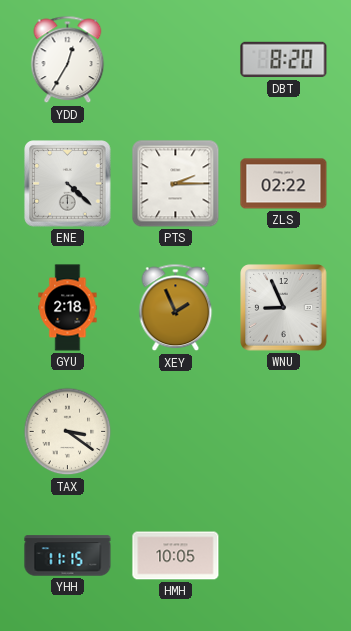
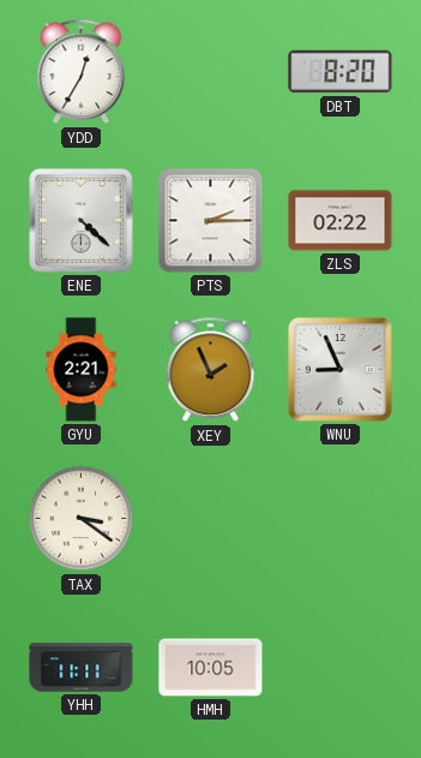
GYU: 2:18 -> 2:21
YHH: 11:15 -> 11:11
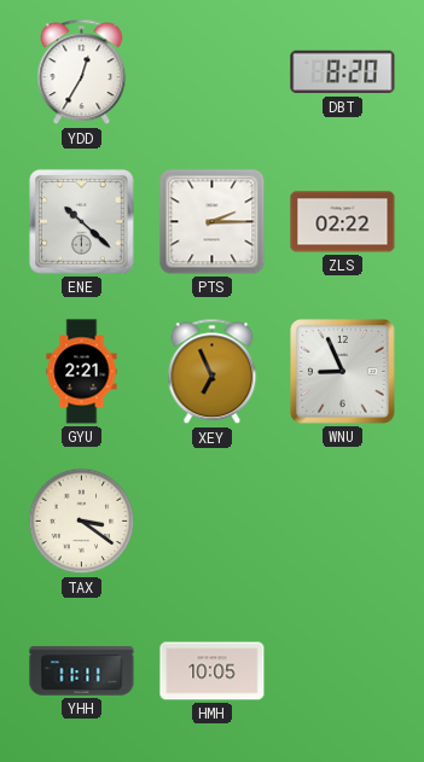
ENE: 4:22 -> 10:22
XEY: 1:56 -> 6:56
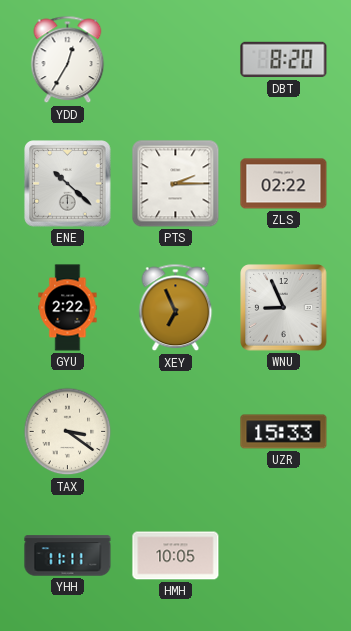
GYU: 2:21 -> 2:22
UZR: none -> 15:33
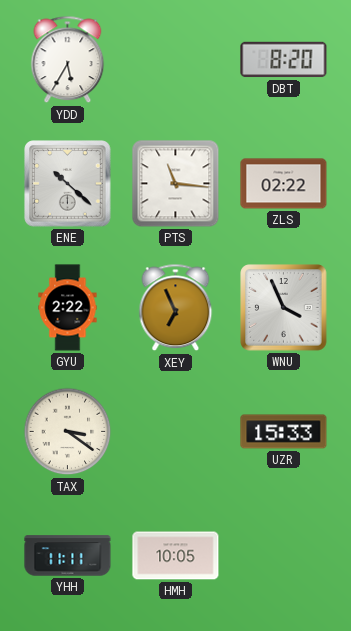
YDD: 12:35 -> 5:35
PTS: 2:15 -> 11:16
WNU: 8:56 -> 3:56
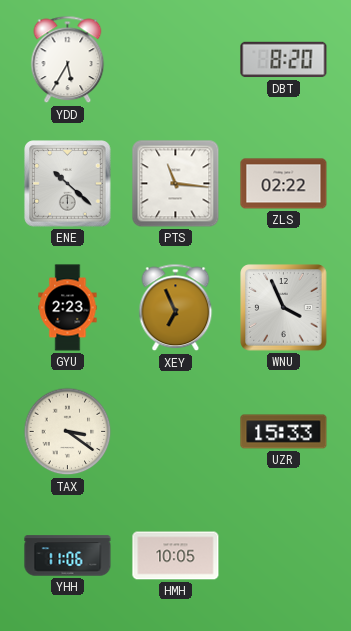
GYU: 2:22 -> 2:23
YHH: 11:11 -> 11:06
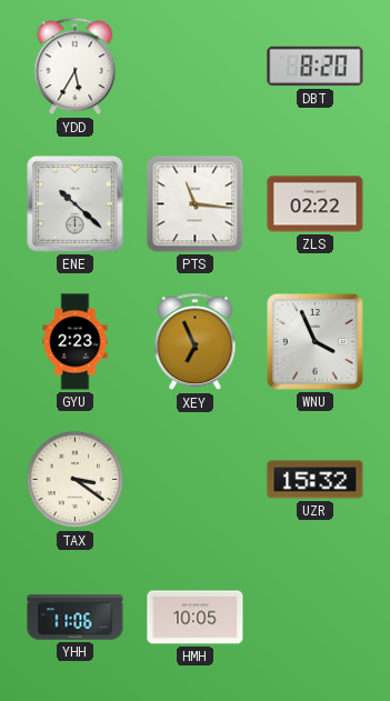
UZR: 15:33 -> 15:32
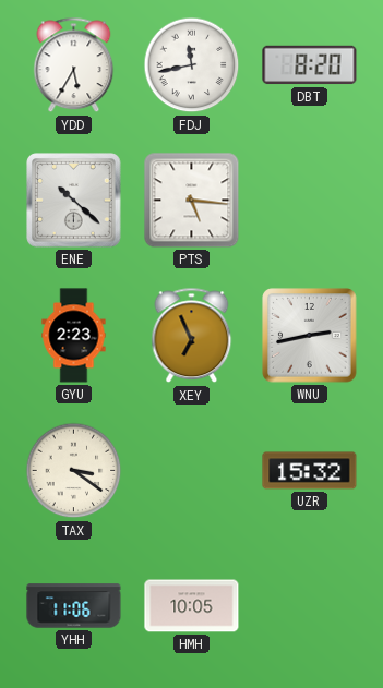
FDJ: none -> 11:43
PTS: 11:16 -> 5:16
ZLS: 02:22 -> none
WNU: 3:56 -> 2:43
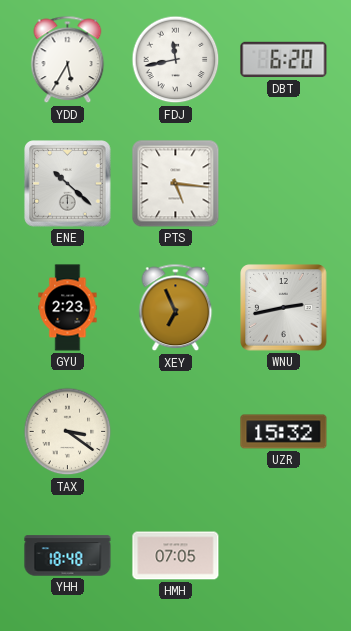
DBT: 8:20 -> 6:20
YHH: 11:06 -> 18:48
HMH: 10:05 -> 07:05
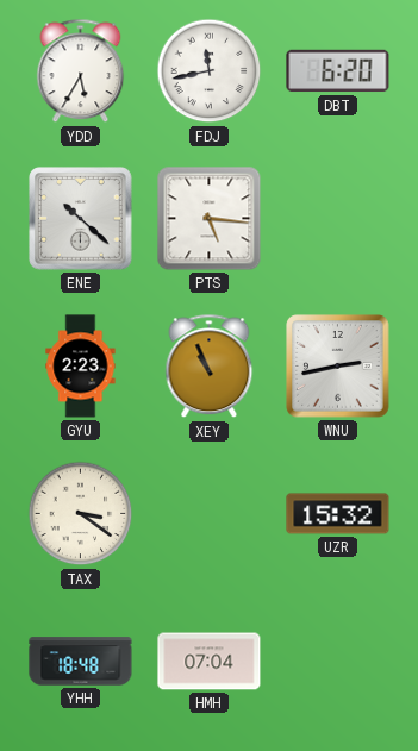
XEY: 6:56 -> 10:56
HMH: 07:05 -> 07:04
